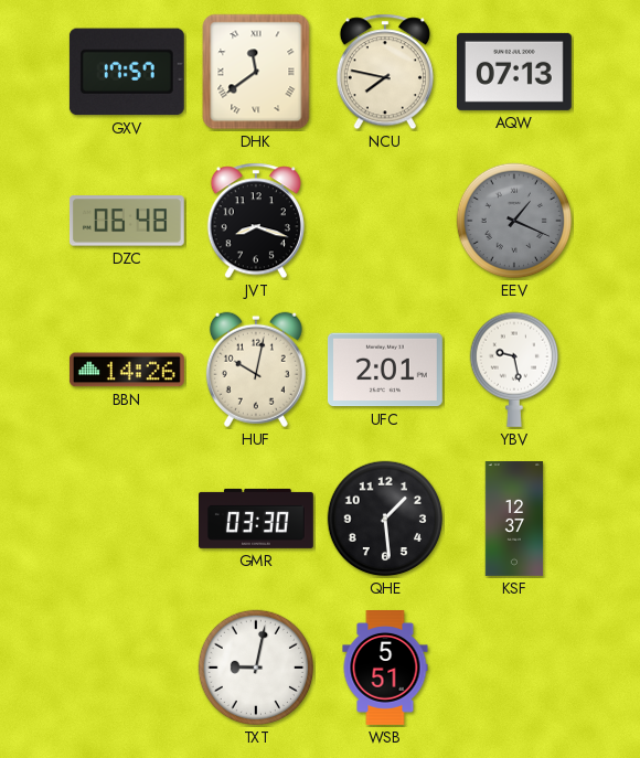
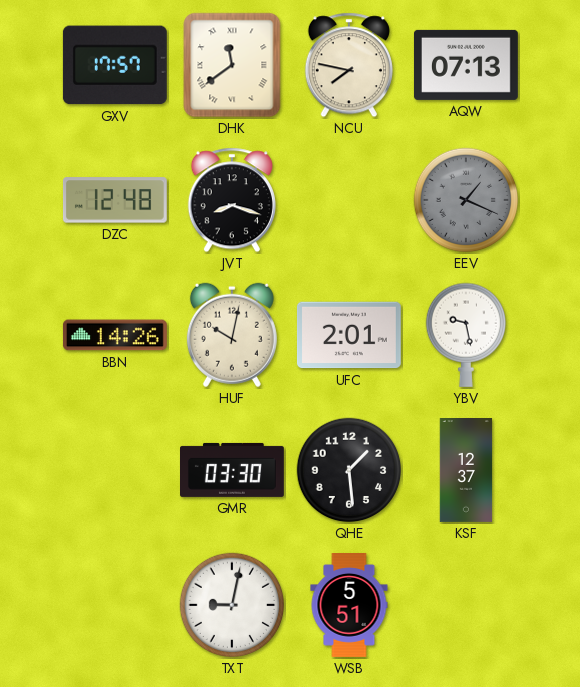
DZC: 06:48 -> 12:48
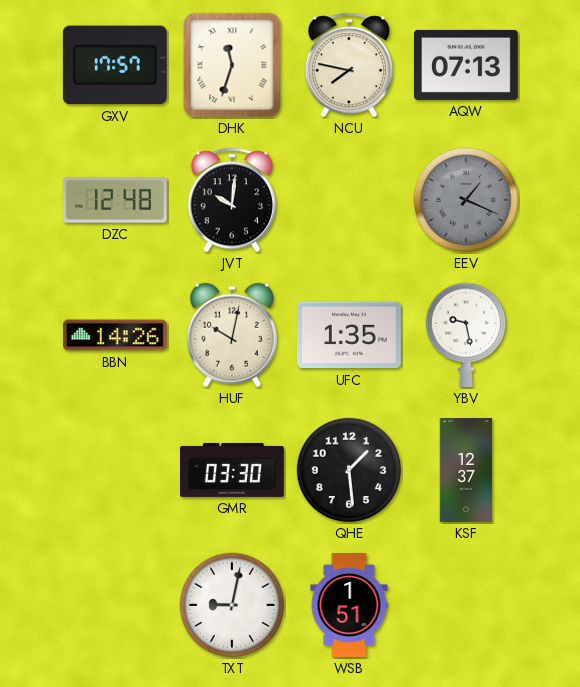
DHK: 11:39 -> 11:33
JVT: 8:18 -> 10:01
UFC: 2:01 -> 1:35
WSB: 5:51 -> 1:51
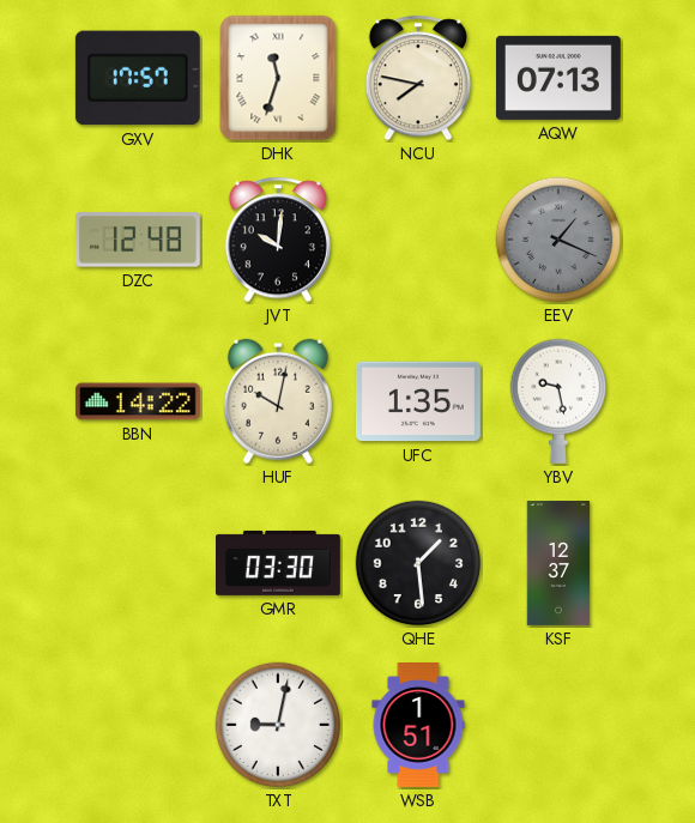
BBN: 14:26 -> 14:22
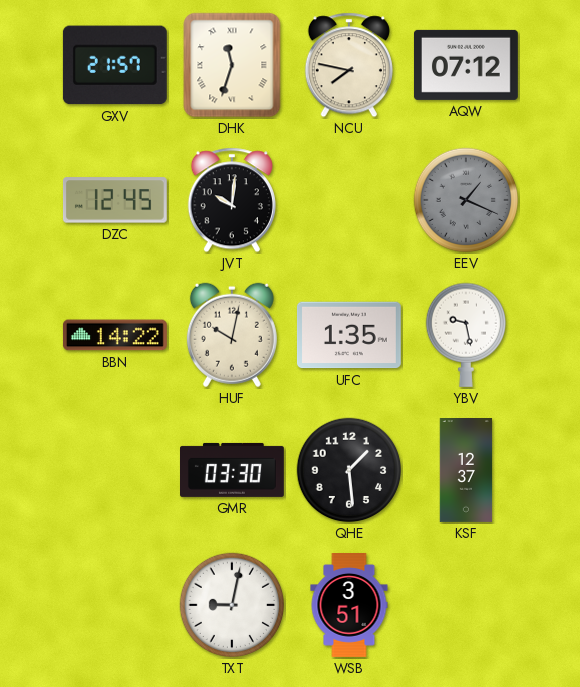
GXV: 17:57 -> 21:57
AQW: 07:13 -> 07:12
DZC: 12:48 -> 12:45
WSB: 1:51 -> 3:51
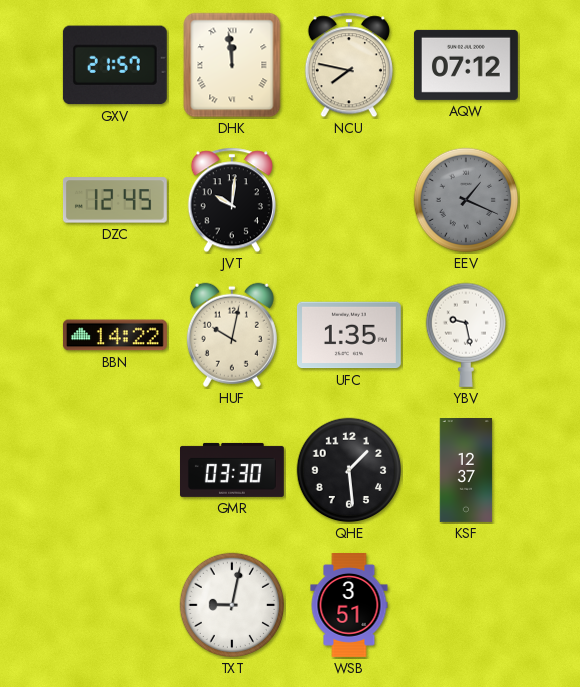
DHK: 11:33 -> 11:59
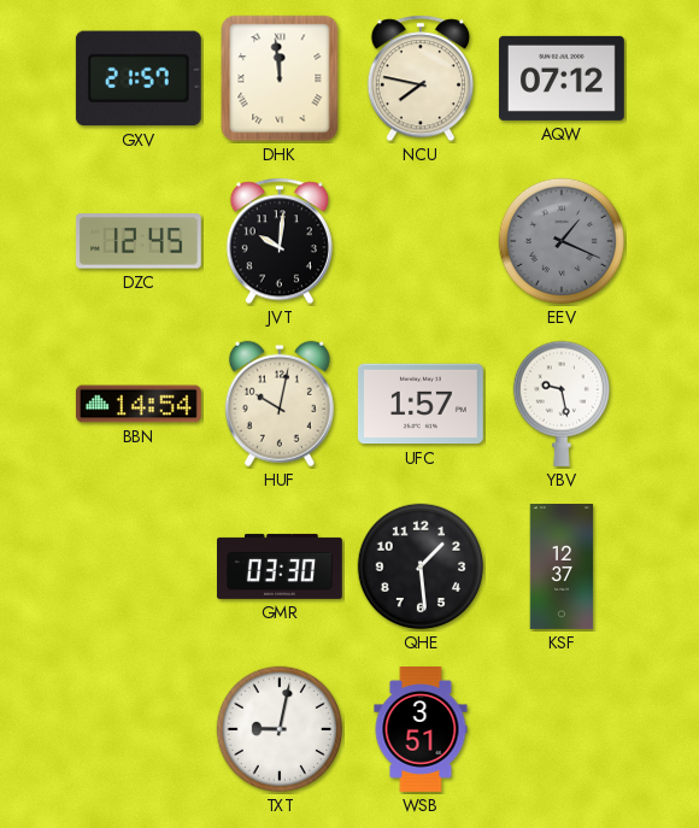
BBN: 14:22 -> 14:54
UFC: 1:35 -> 1:57
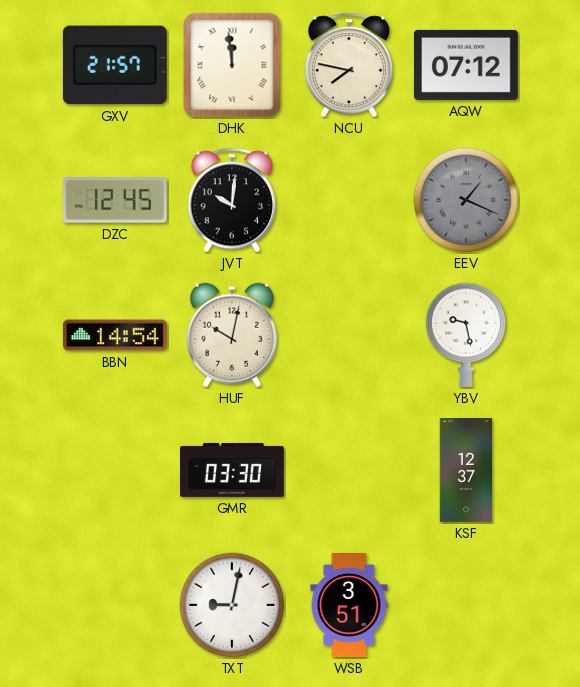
UFC: 1:57 -> none
QHE: 1:29 -> none
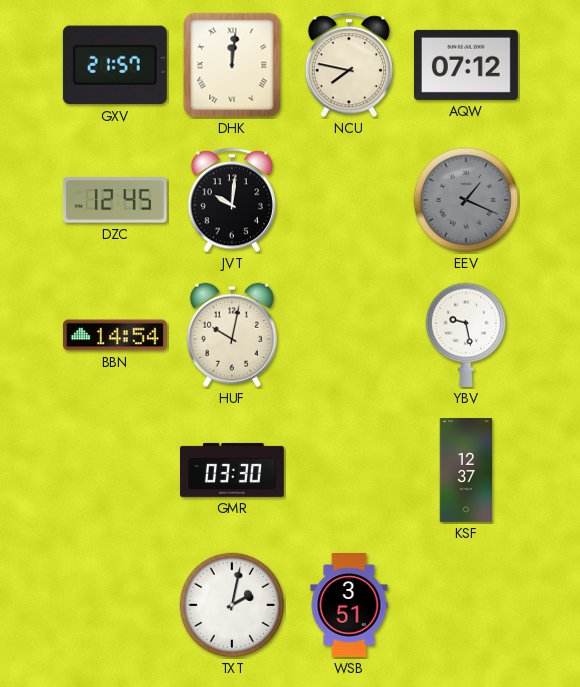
DHK: 11:59 -> 12:01
TXT: 9:02 -> 2:02
